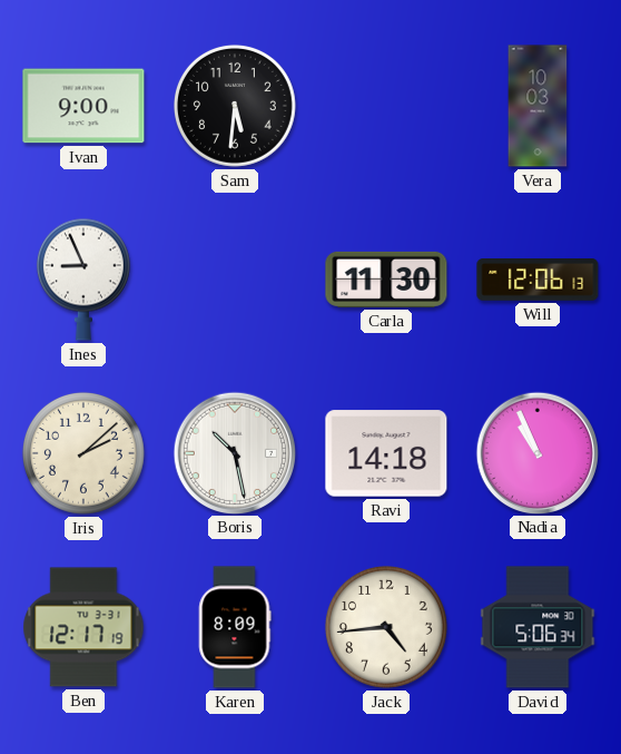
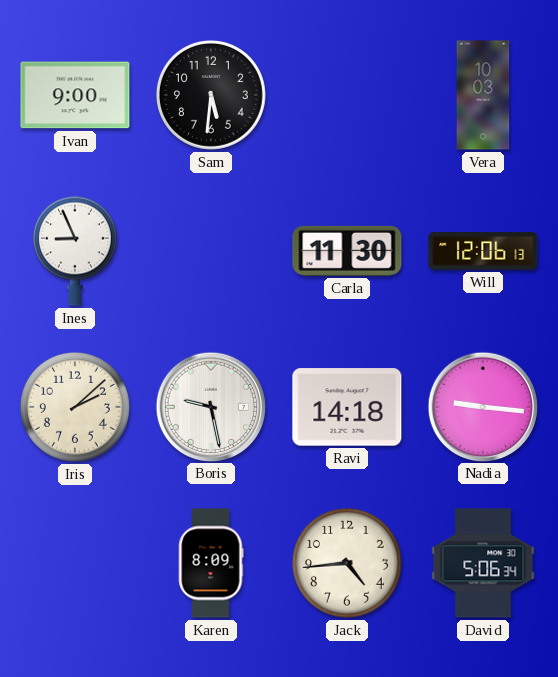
Boris: 10:28 -> 9:28
Nadia: 10:56 -> 9:16
Ben: 12:17 -> none
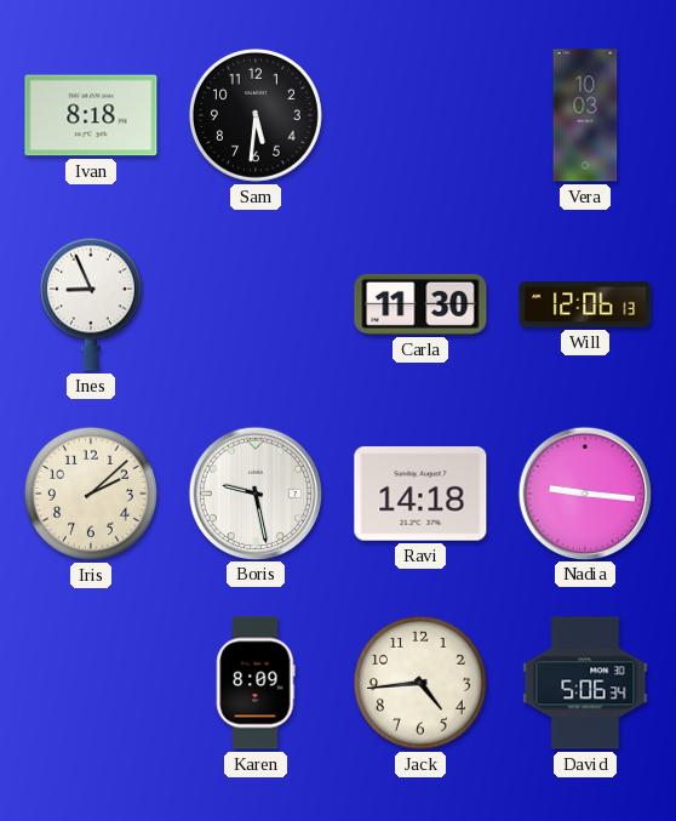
Ivan: 9:00 -> 8:18
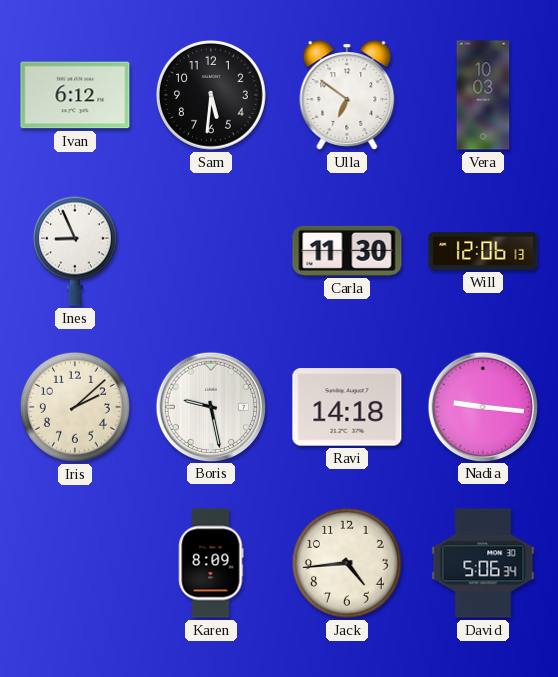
Ivan: 8:18 -> 6:12
Ulla: none -> 6:51
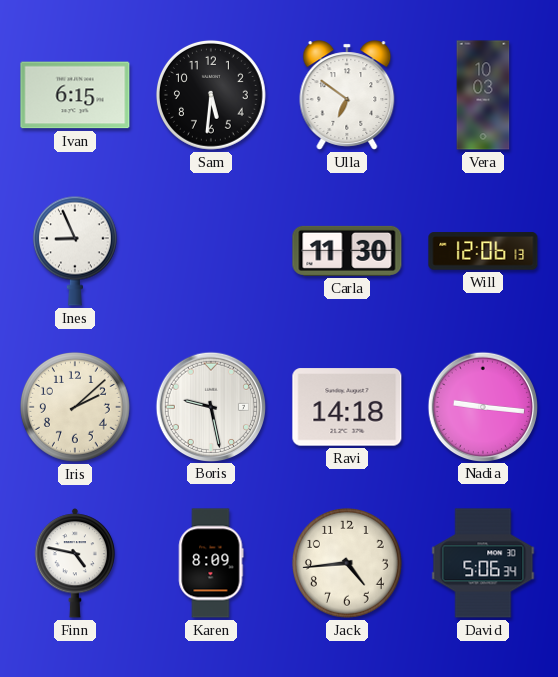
Ivan: 6:12 -> 6:15
Finn: none -> 4:47
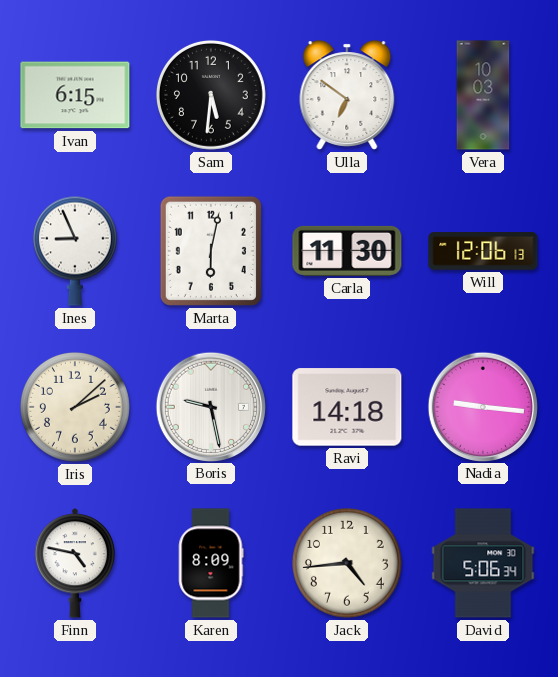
Marta: none -> 6:02
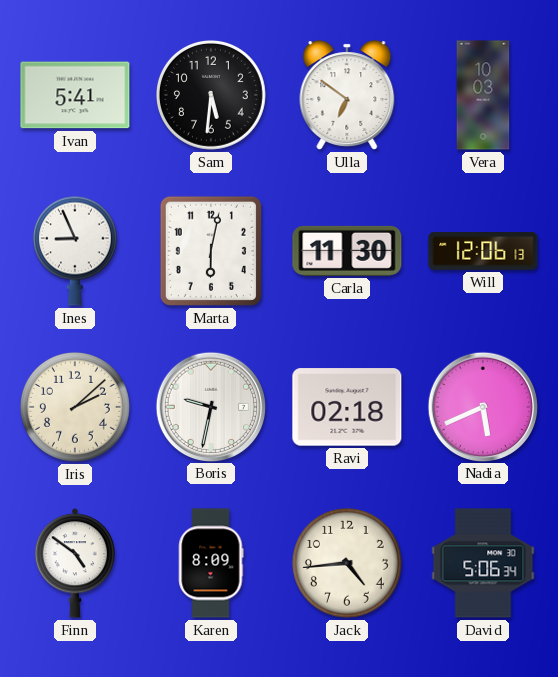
Ivan: 6:15 -> 5:41
Boris: 9:28 -> 9:32
Ravi: 14:18 -> 02:18
Nadia: 9:16 -> 5:41
Finn: 4:47 -> 4:51
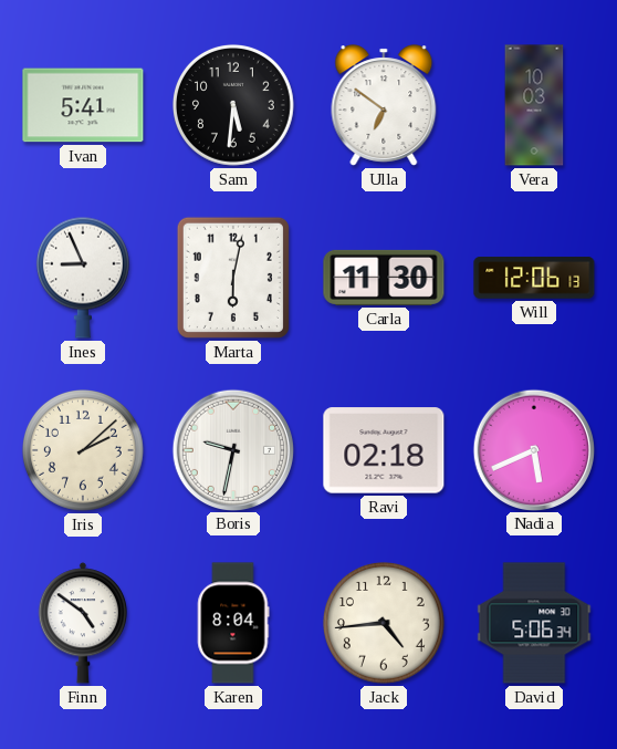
Karen: 8:09 -> 8:04
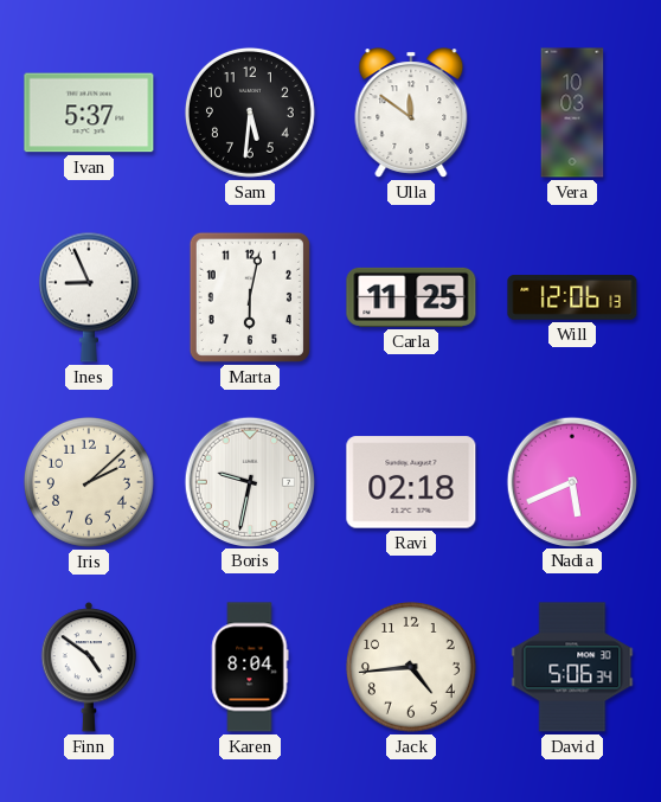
Ivan: 5:41 -> 5:37
Ulla: 6:51 -> 11:51
Carla: 11:30 -> 11:25
